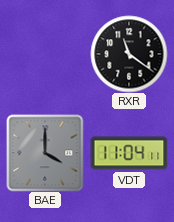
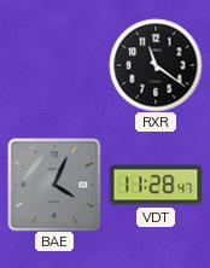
BAE: 4:00 -> 4:04
VDT: 11:04 -> 11:28
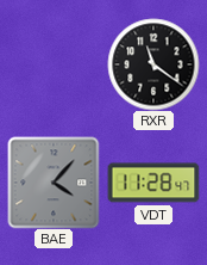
BAE: 4:04 -> 4:07
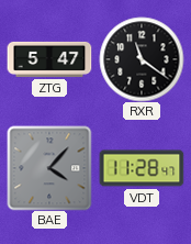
ZTG: none -> 5:47
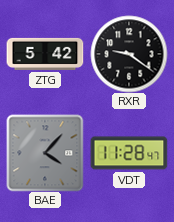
ZTG: 5:47 -> 5:42
RXR: 11:21 -> 9:21
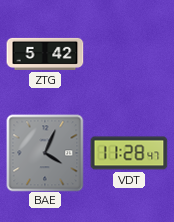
RXR: 9:21 -> none
BAE: 4:07 -> 4:04
